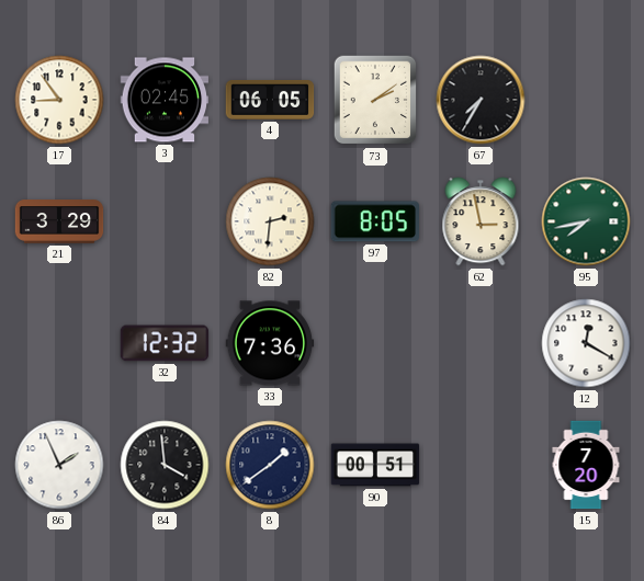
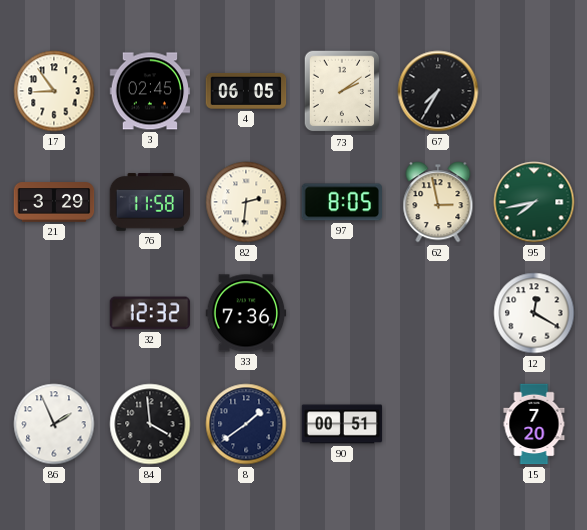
76: none -> 11:58
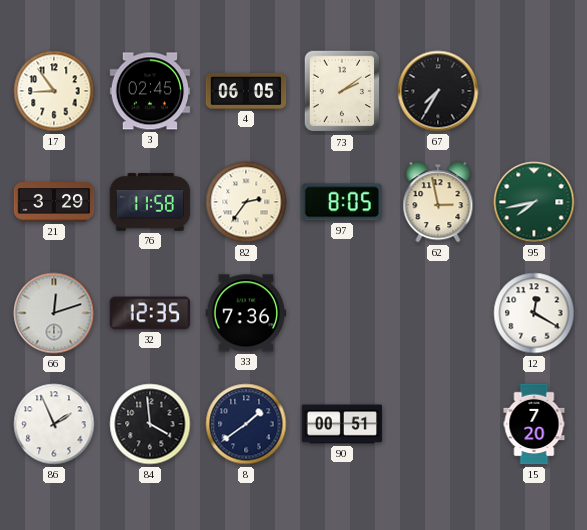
82: 2:31 -> 2:36
66: none -> 12:12
32: 12:32 -> 12:35
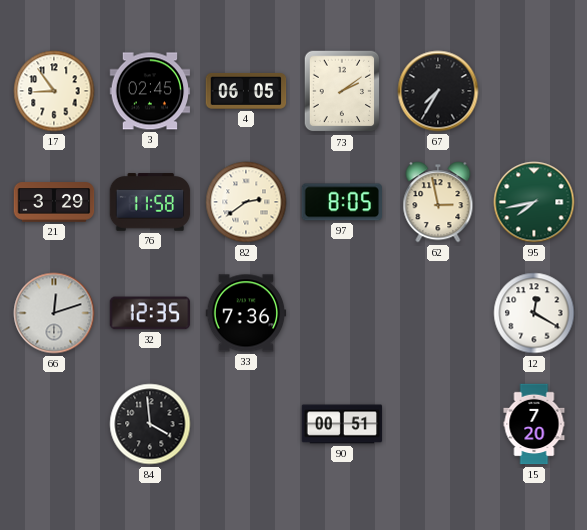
82: 2:36 -> 2:39
86: 1:56 -> none
8: 1:39 -> none
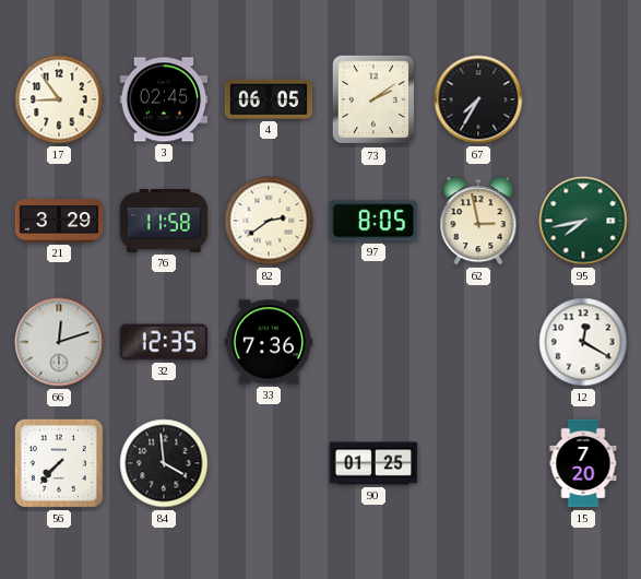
56: none -> 7:37
90: 00:51 -> 01:25
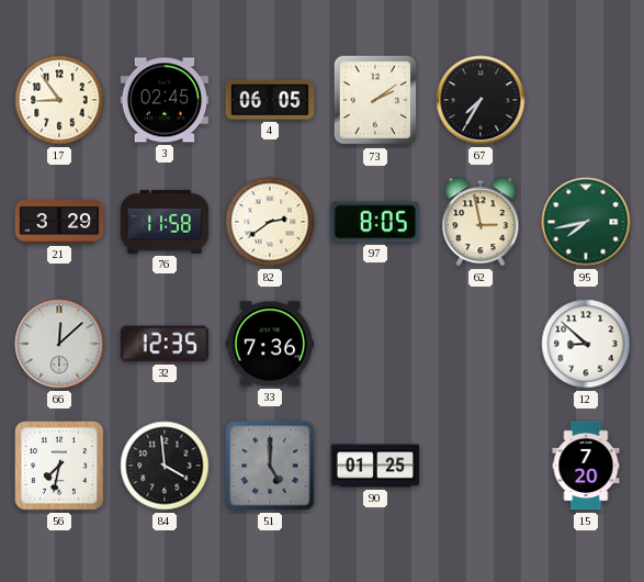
66: 12:12 -> 12:08
12: 12:20 -> 8:52
56: 7:37 -> 7:32
51: none -> 5:00
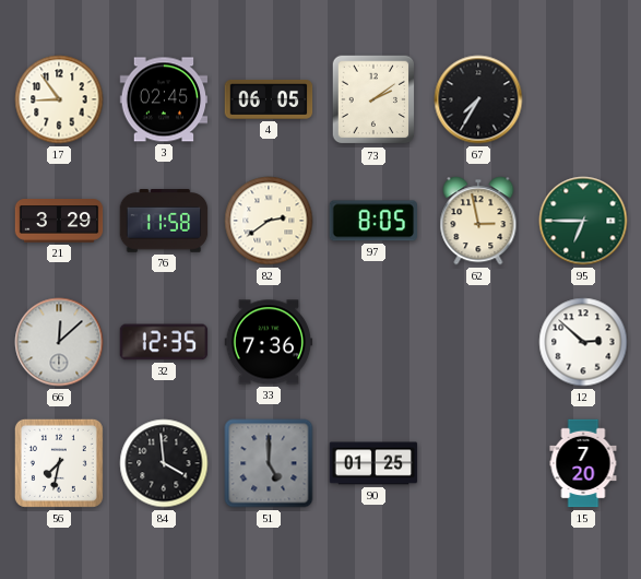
95: 7:43 -> 6:45
12: 8:52 -> 2:52
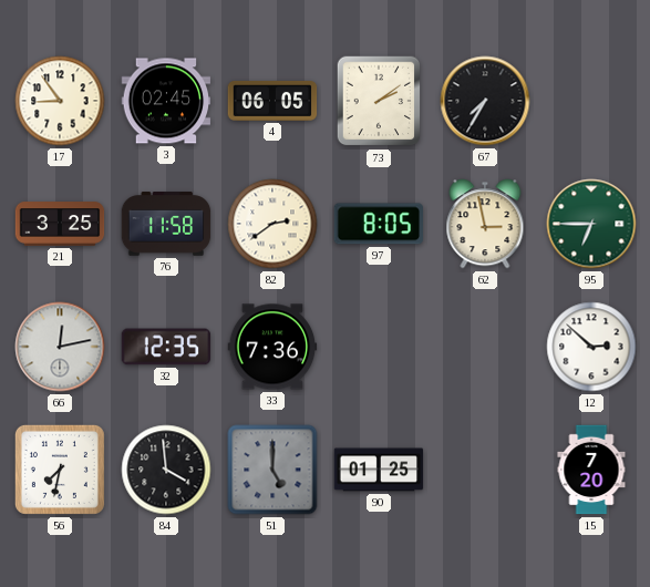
21: 3:29 -> 3:25
66: 12:08 -> 12:13
